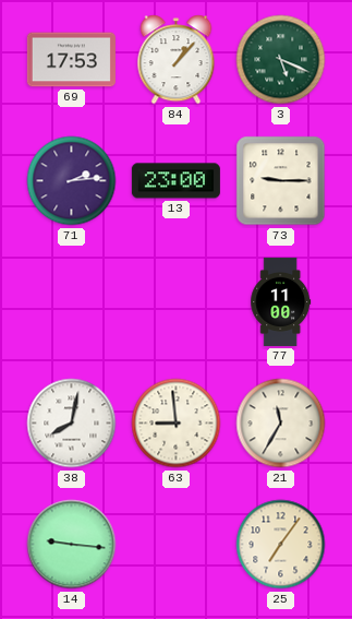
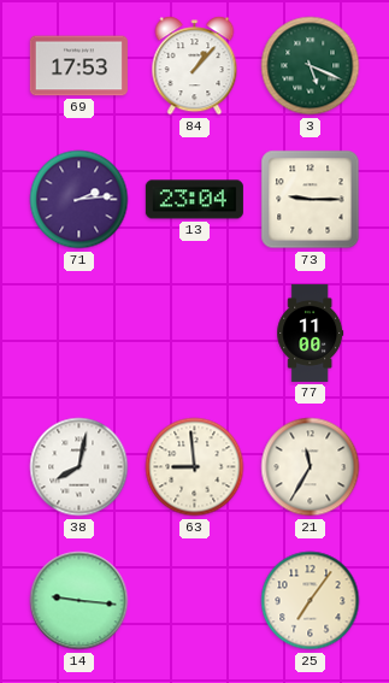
13: 23:00 -> 23:04
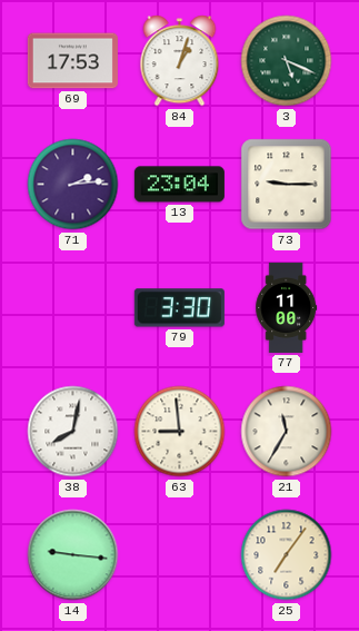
84: 1:07 -> 1:03
79: none -> 3:30
